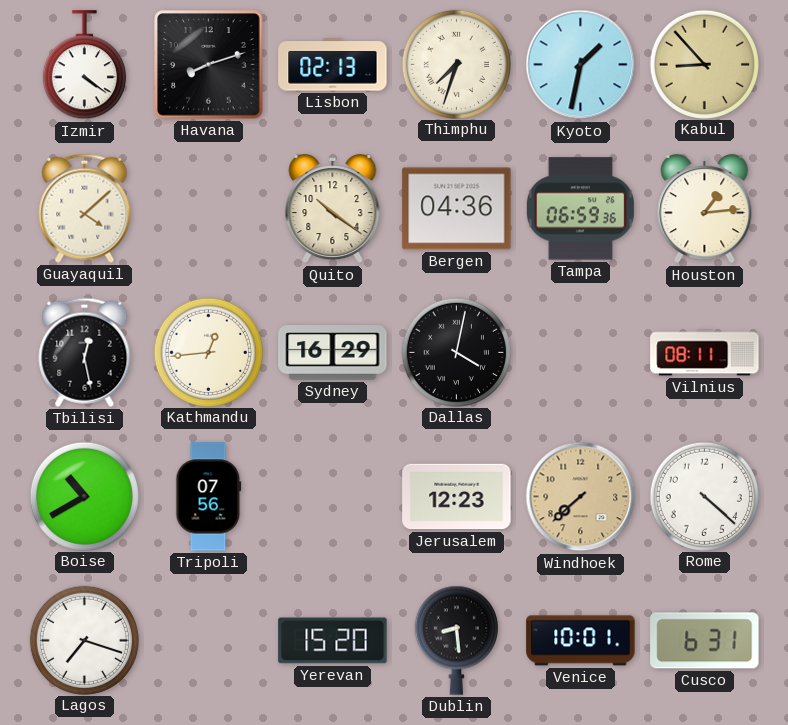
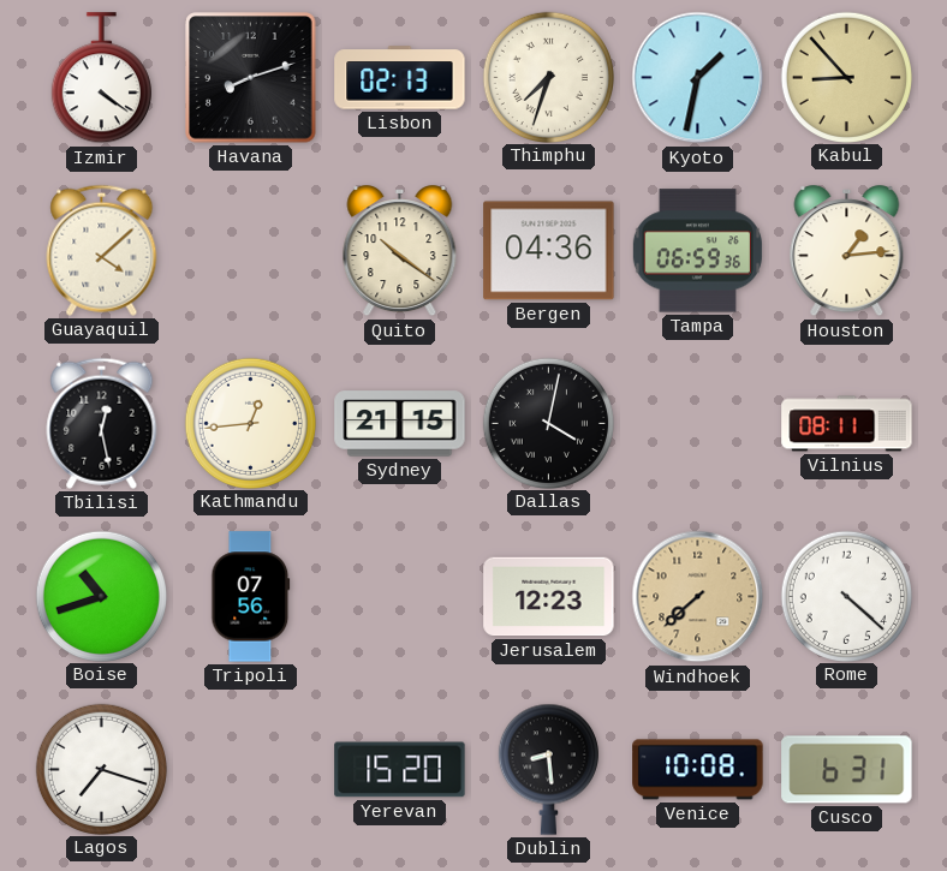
Sydney: 16:29 -> 21:15
Boise: 10:40 -> 10:42
Venice: 10:01 -> 10:08
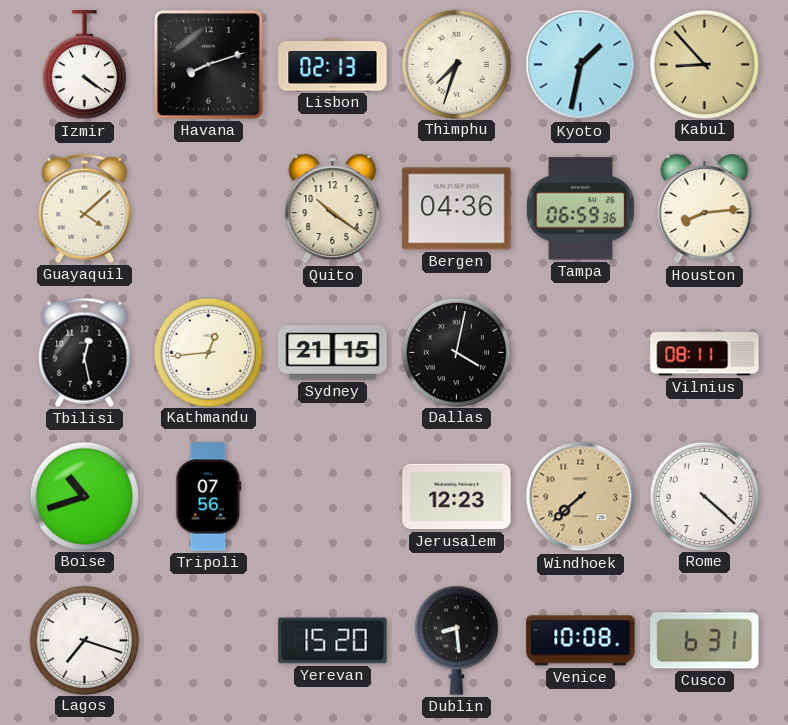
Houston: 1:14 -> 8:14
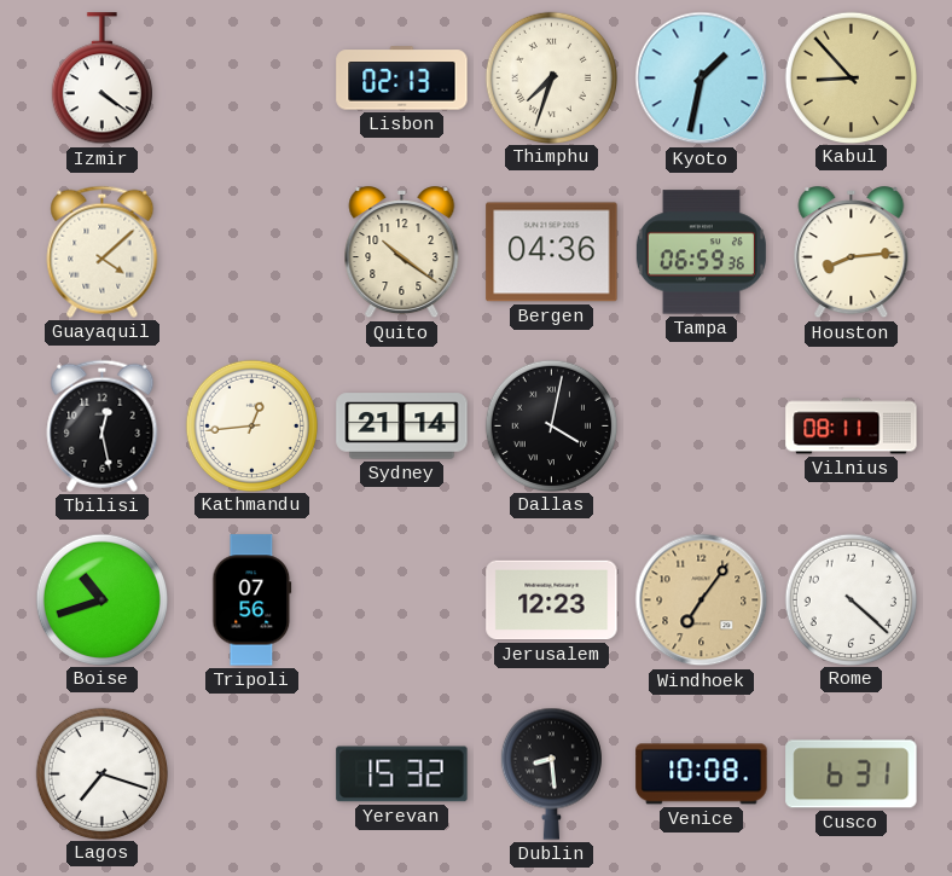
Havana: 8:12 -> none
Sydney: 21:15 -> 21:14
Windhoek: 7:38 -> 7:06
Yerevan: 15:20 -> 15:32
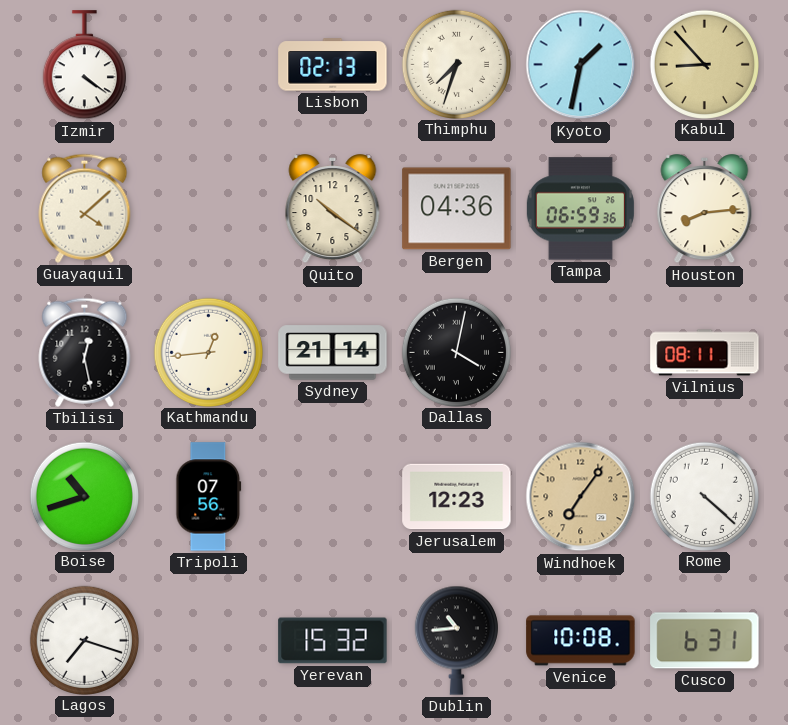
Dublin: 8:29 -> 10:44
